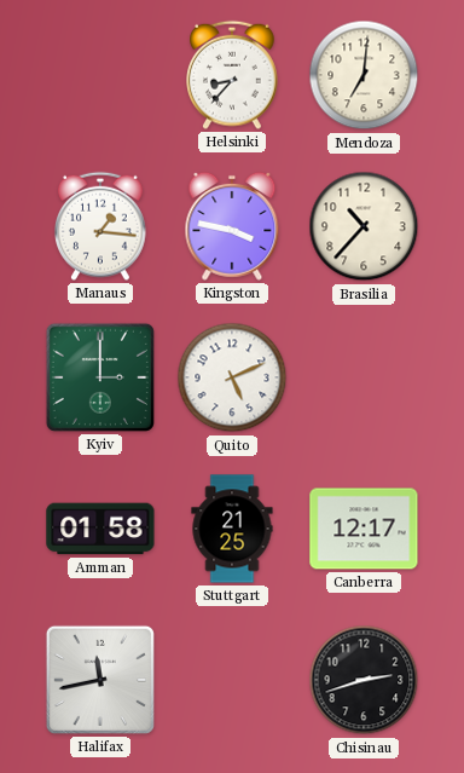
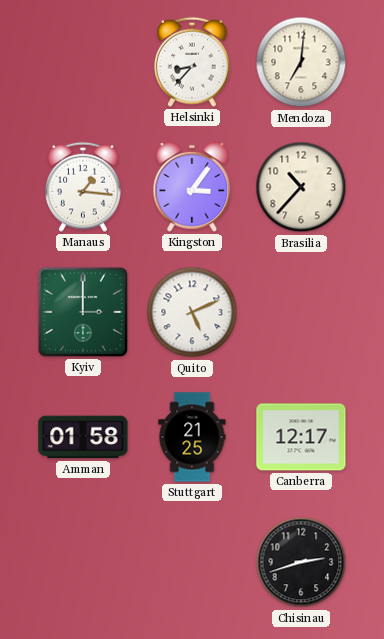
Kingston: 3:47 -> 3:06
Halifax: 11:43 -> none
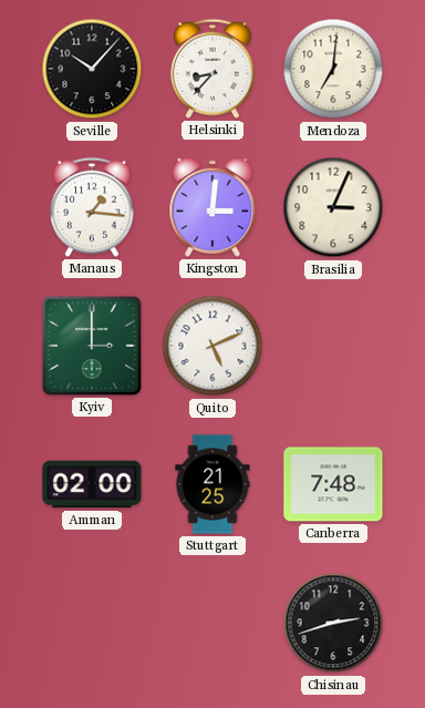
Seville: none -> 10:07
Kingston: 3:06 -> 3:01
Brasilia: 10:37 -> 3:04
Amman: 01:58 -> 02:00
Canberra: 12:17 -> 7:48
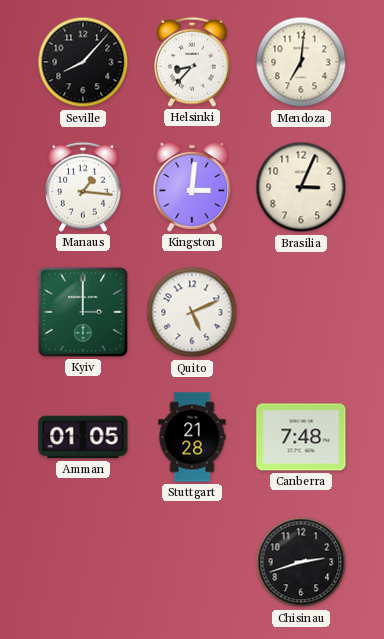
Seville: 10:07 -> 8:07
Amman: 02:00 -> 01:05
Stuttgart: 21:25 -> 21:28
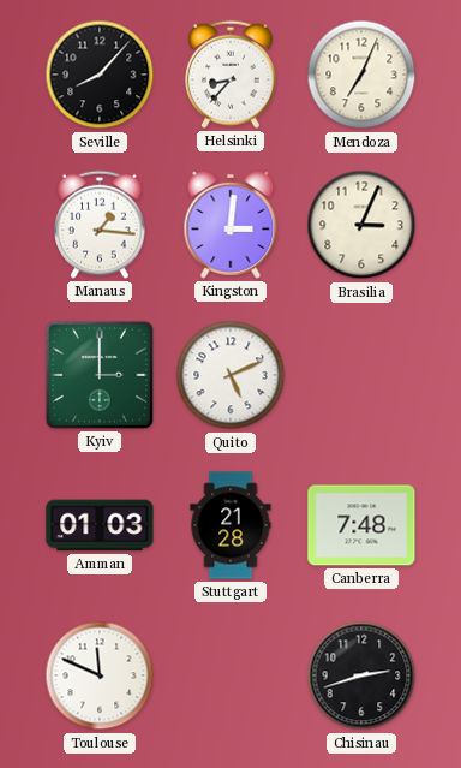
Mendoza: 7:01 -> 7:04
Amman: 01:05 -> 01:03
Toulouse: none -> 11:49
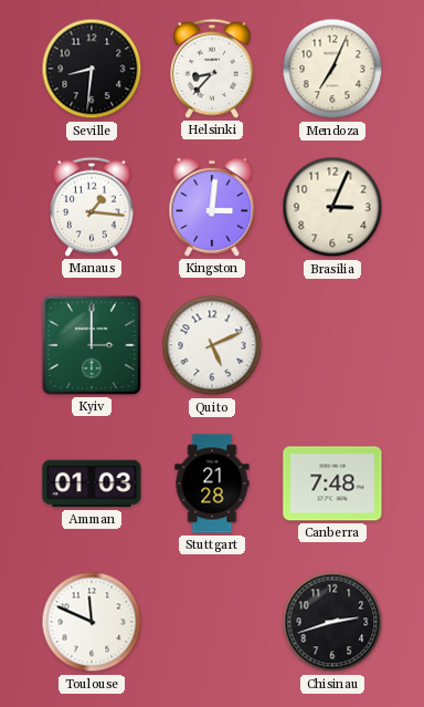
Seville: 8:07 -> 8:31
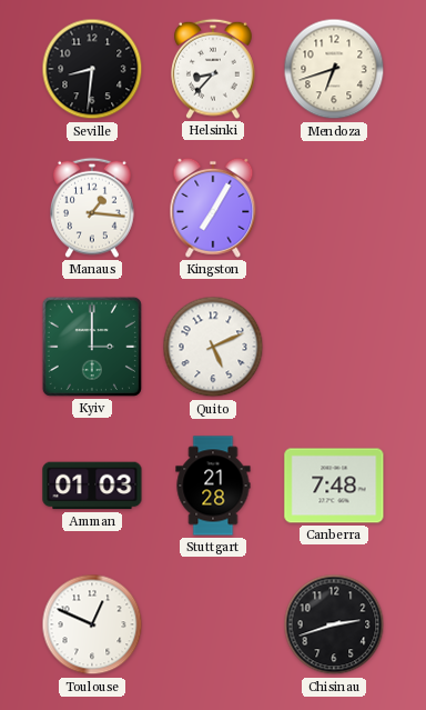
Mendoza: 7:04 -> 6:42
Kingston: 3:01 -> 7:05
Brasilia: 3:04 -> none
Toulouse: 11:49 -> 12:49
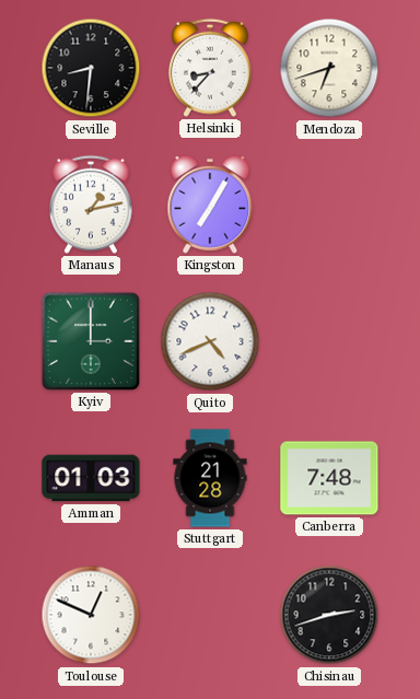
Manaus: 1:16 -> 1:13
Quito: 5:11 -> 4:41
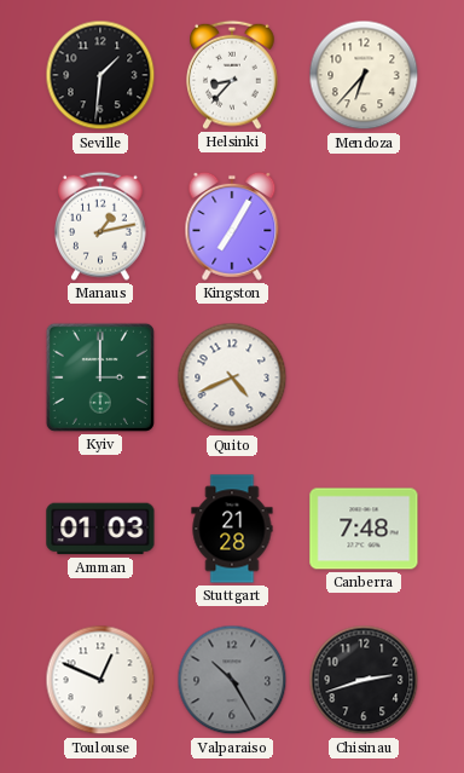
Seville: 8:31 -> 1:31
Mendoza: 6:42 -> 6:37
Valparaiso: none -> 10:25
